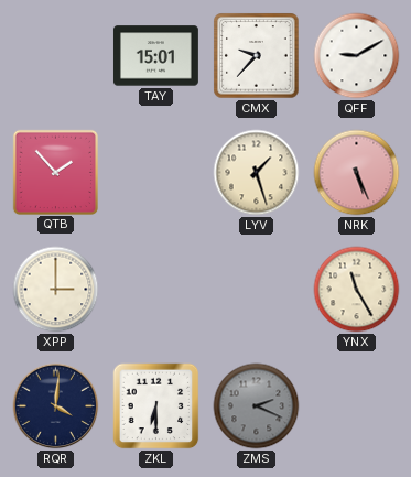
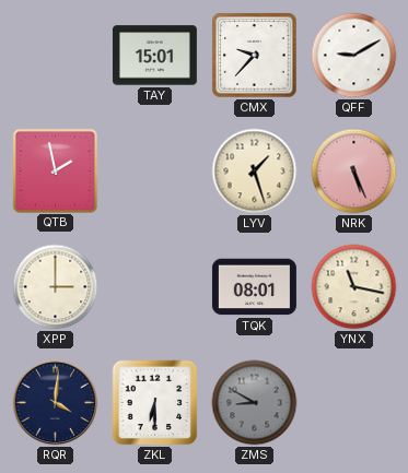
QTB: 1:53 -> 1:58
TQK: none -> 08:01
YNX: 11:25 -> 11:17
ZMS: 2:19 -> 8:50
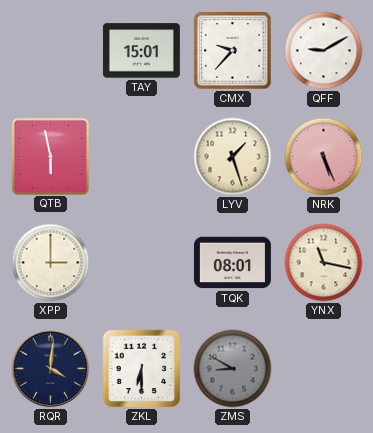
QTB: 1:58 -> 5:58
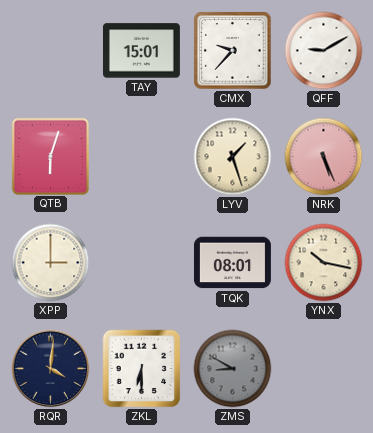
QTB: 5:58 -> 6:03
YNX: 11:17 -> 10:17
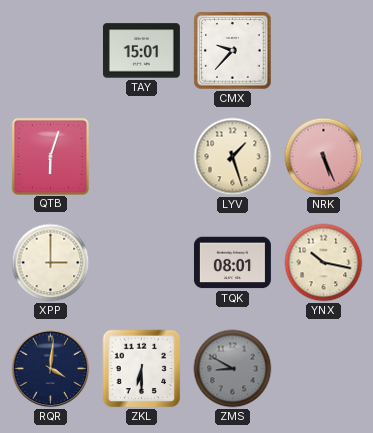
QFF: 9:10 -> none
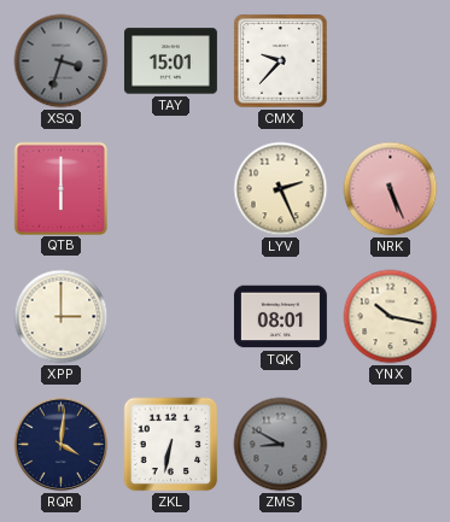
XSQ: none -> 3:33
QTB: 6:03 -> 6:00
LYV: 1:27 -> 2:26
ZKL: 6:30 -> 6:32
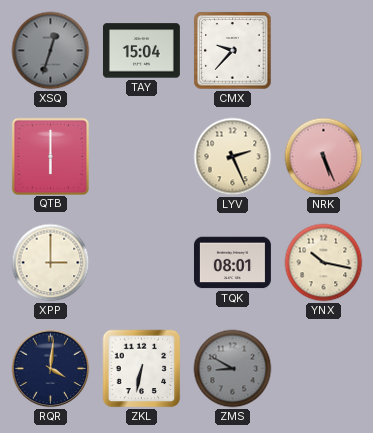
XSQ: 3:33 -> 12:33
TAY: 15:01 -> 15:04
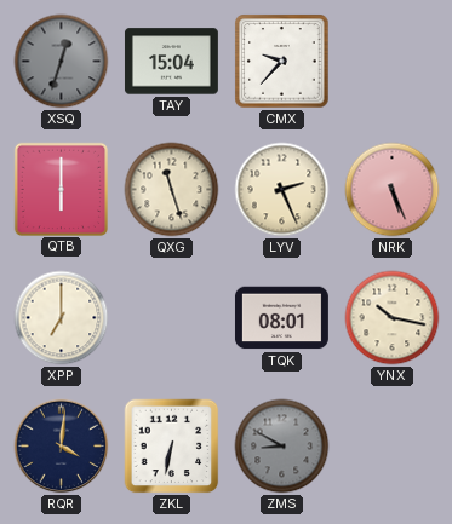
QXG: none -> 11:27
XPP: 3:00 -> 7:00
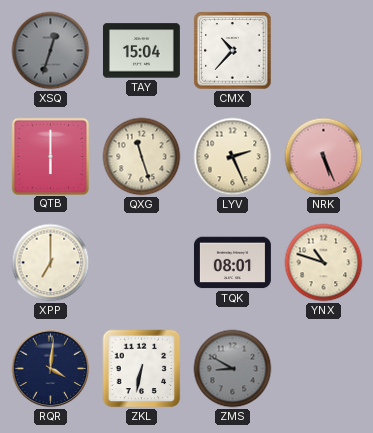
CMX: 9:37 -> 10:37
YNX: 10:17 -> 10:48
